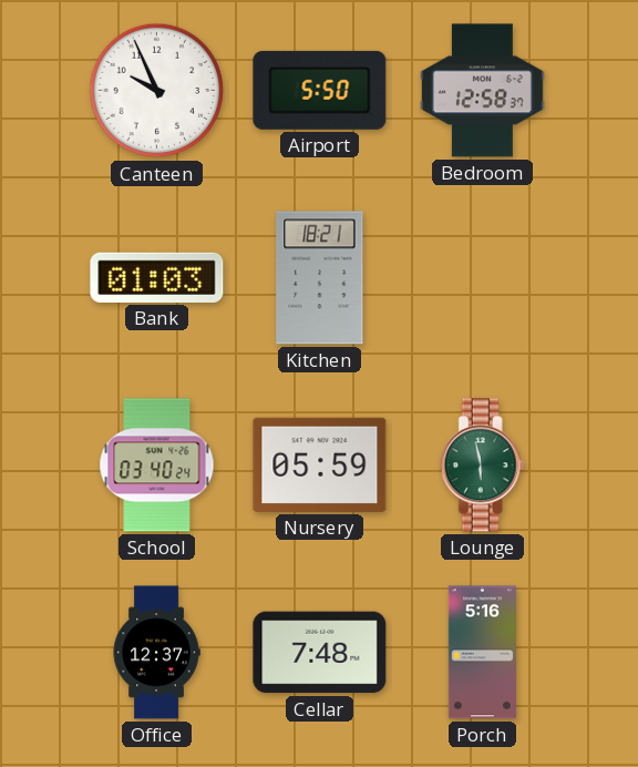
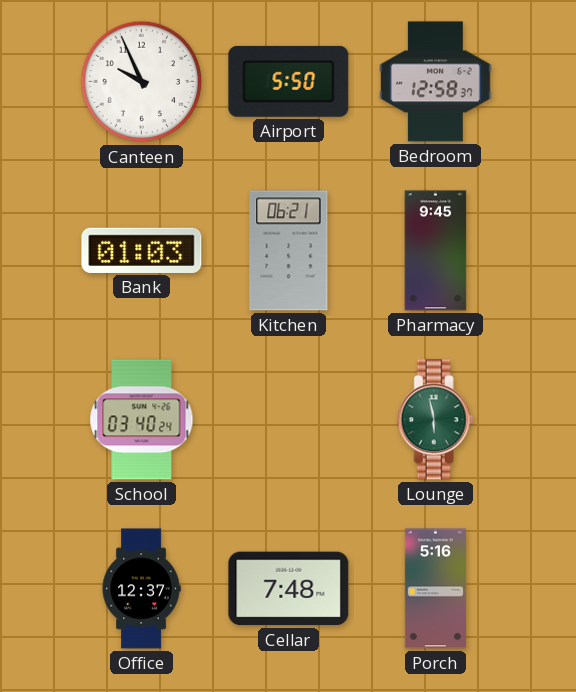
Kitchen: 18:21 -> 06:21
Pharmacy: none -> 9:45
Nursery: 05:59 -> none
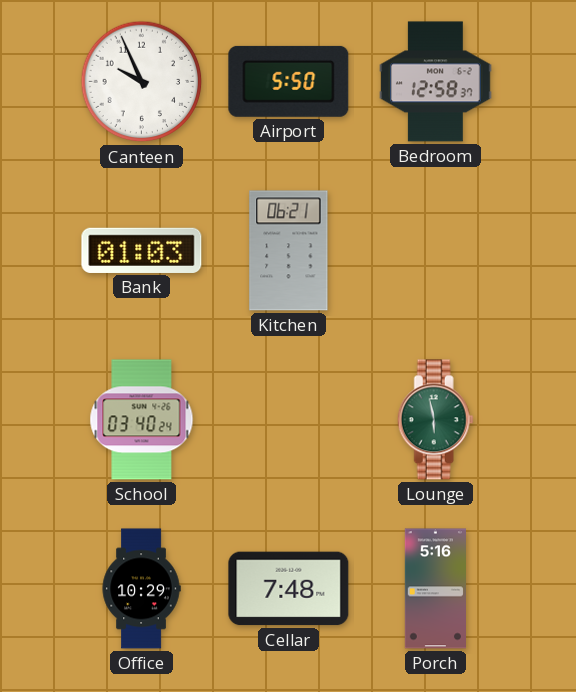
Pharmacy: 9:45 -> none
Office: 12:37 -> 10:29
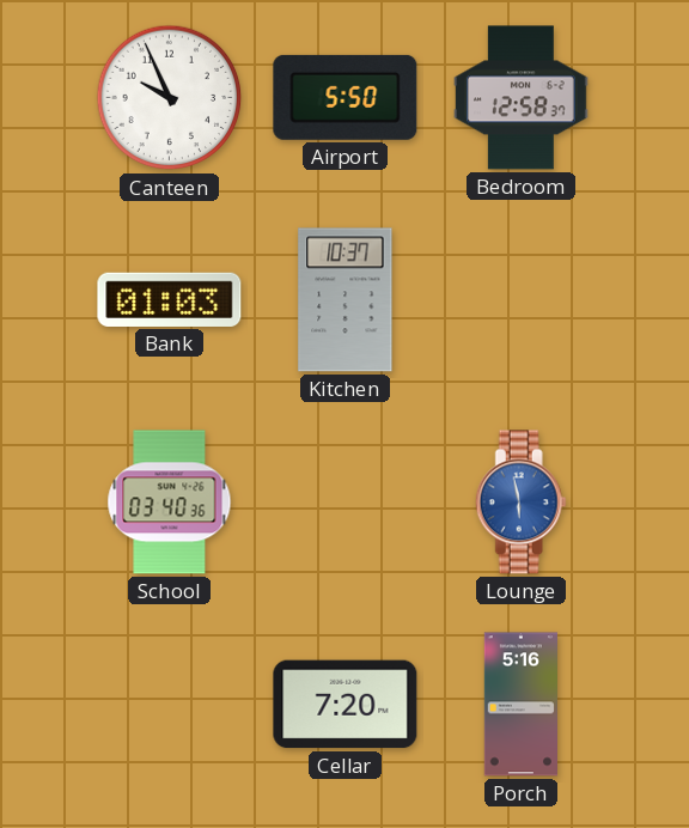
Kitchen: 06:21 -> 10:37
School: 03:40:24 -> 03:40:36
Lounge dial: green -> blue
Office: 10:29 -> none
Cellar: 7:48 -> 7:20
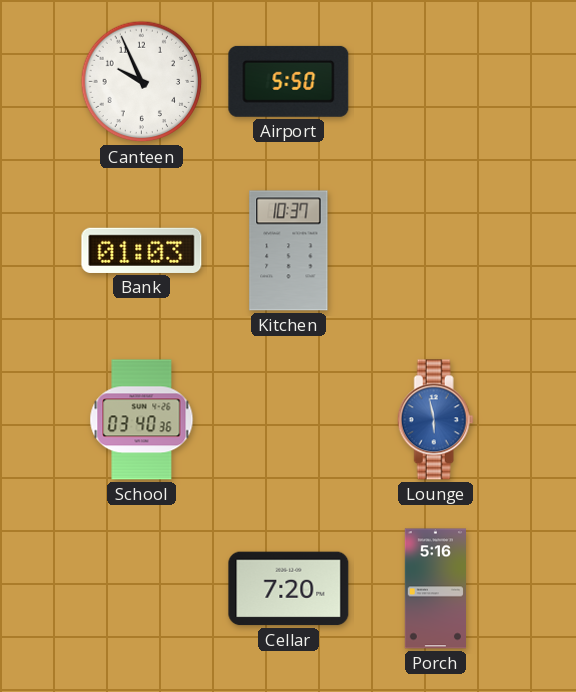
Bedroom: 12:58 -> none
